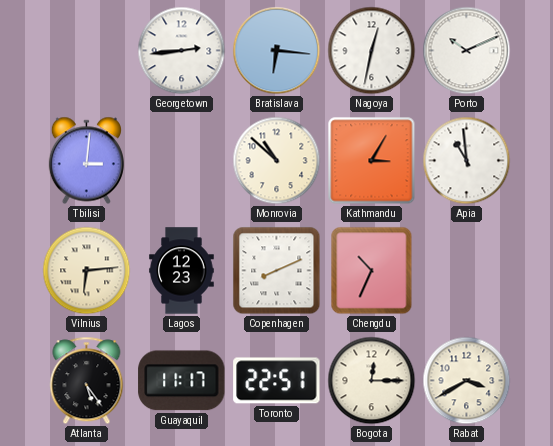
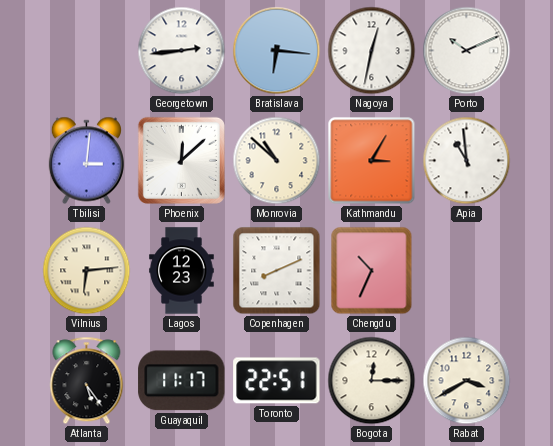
Phoenix: none -> 12:08
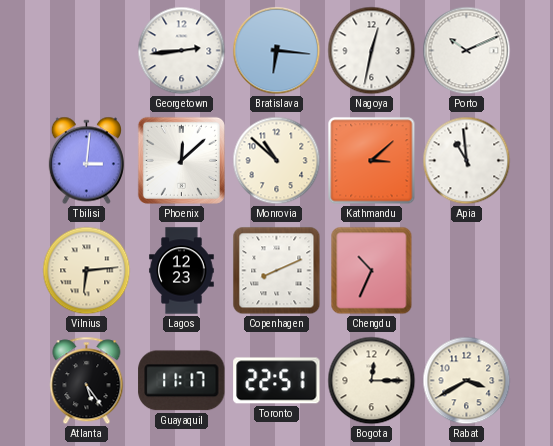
Kathmandu: 3:05 -> 3:08
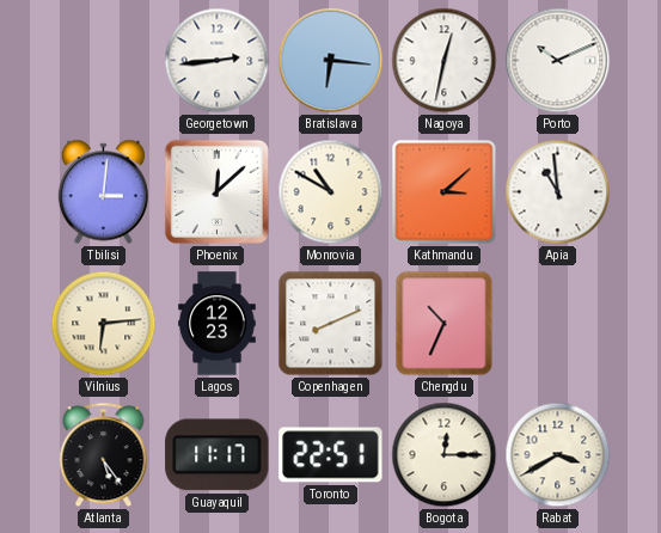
Monrovia: 10:52 -> 10:50
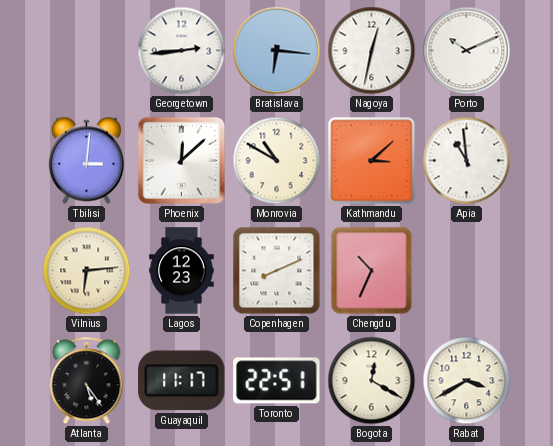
Bogota: 12:15 -> 12:20
